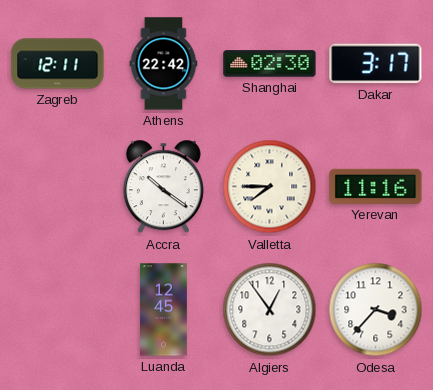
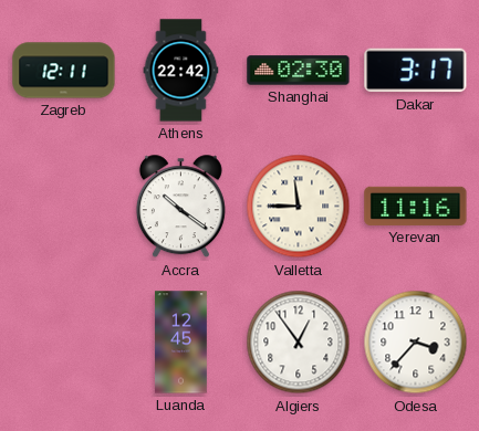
Valletta: 7:45 -> 11:45
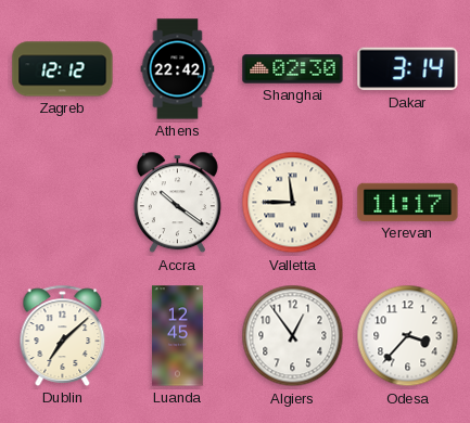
Zagreb: 12:11 -> 12:12
Dakar: 3:17 -> 3:14
Yerevan: 11:16 -> 11:17
Dublin: none -> 7:08
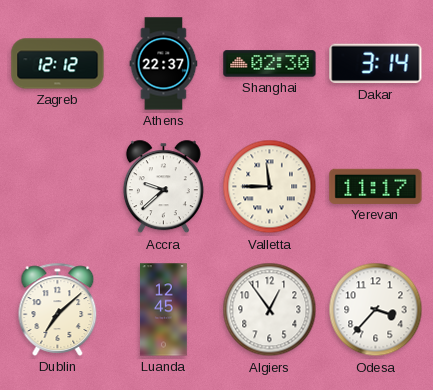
Athens: 22:42 -> 22:37
Accra: 10:21 -> 9:38
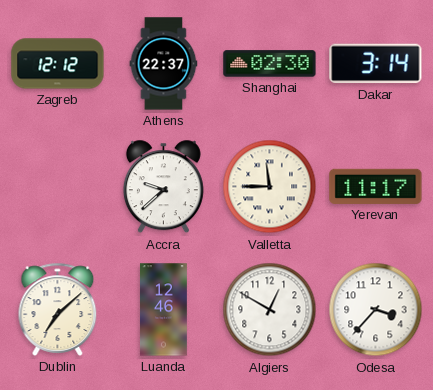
Luanda: 12:45 -> 12:46
Algiers: 12:54 -> 12:50
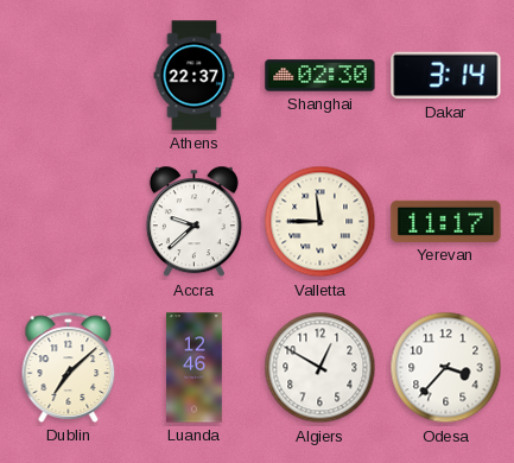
Zagreb: 12:12 -> none
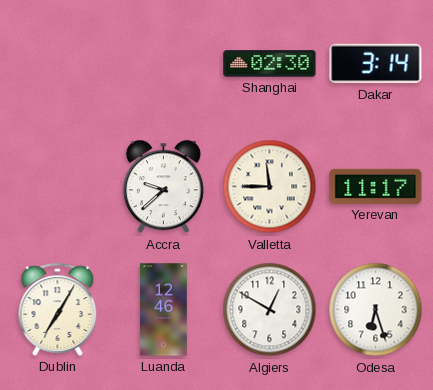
Athens: 22:37 -> none
Dublin: 7:08 -> 7:05
Odesa: 3:37 -> 6:27
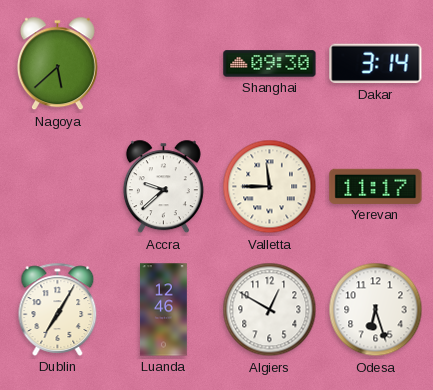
Nagoya: none -> 5:38
Shanghai: 02:30 -> 09:30
